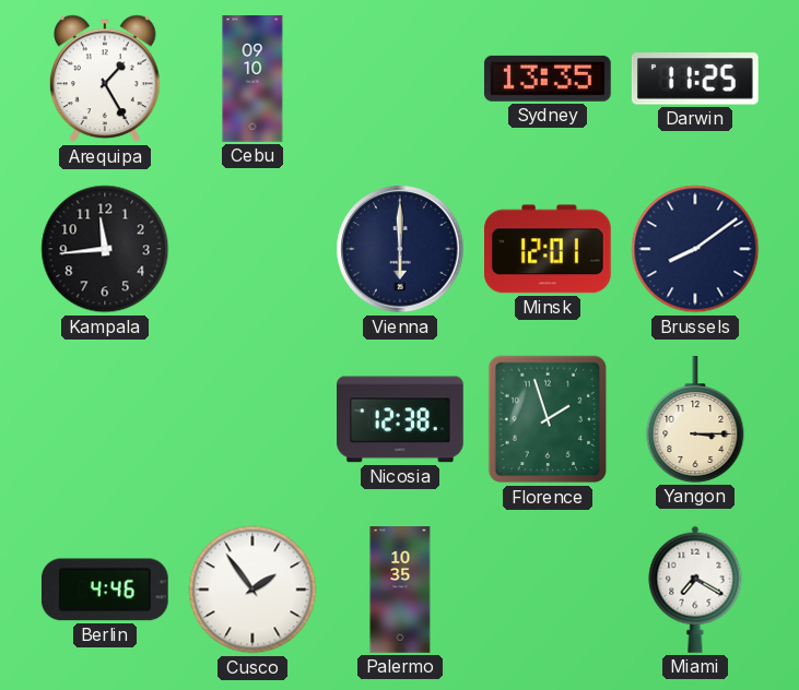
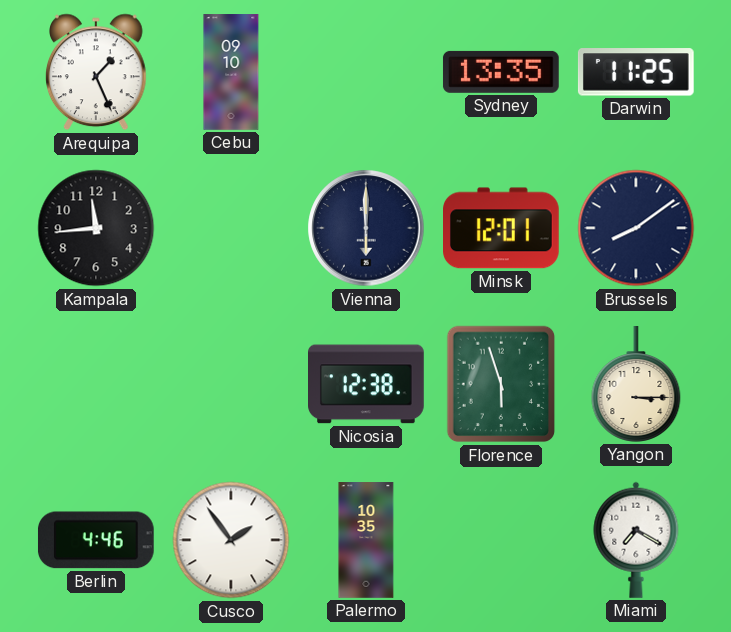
Arequipa: 1:25 -> 1:26
Florence: 1:57 -> 5:57
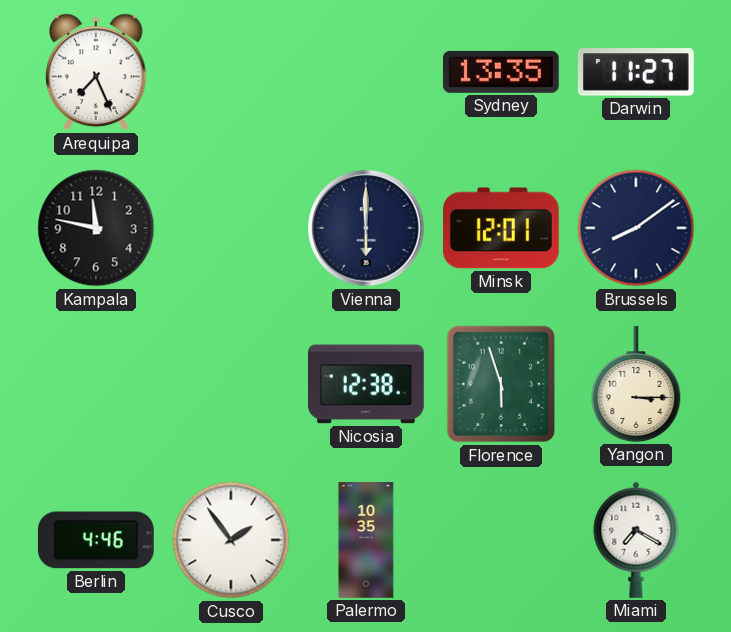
Arequipa: 1:26 -> 7:26
Cebu: 09:10 -> none
Darwin: 11:25 -> 11:27
Kampala: 11:44 -> 11:47
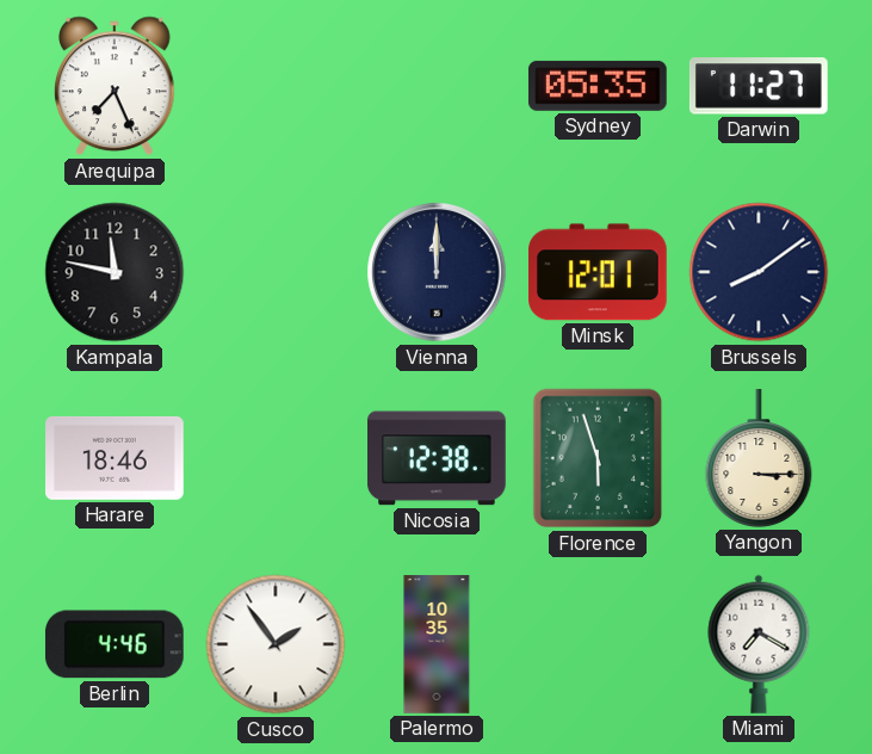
Sydney: 13:35 -> 05:35
Vienna: 6:00 -> 12:00
Harare: none -> 18:46
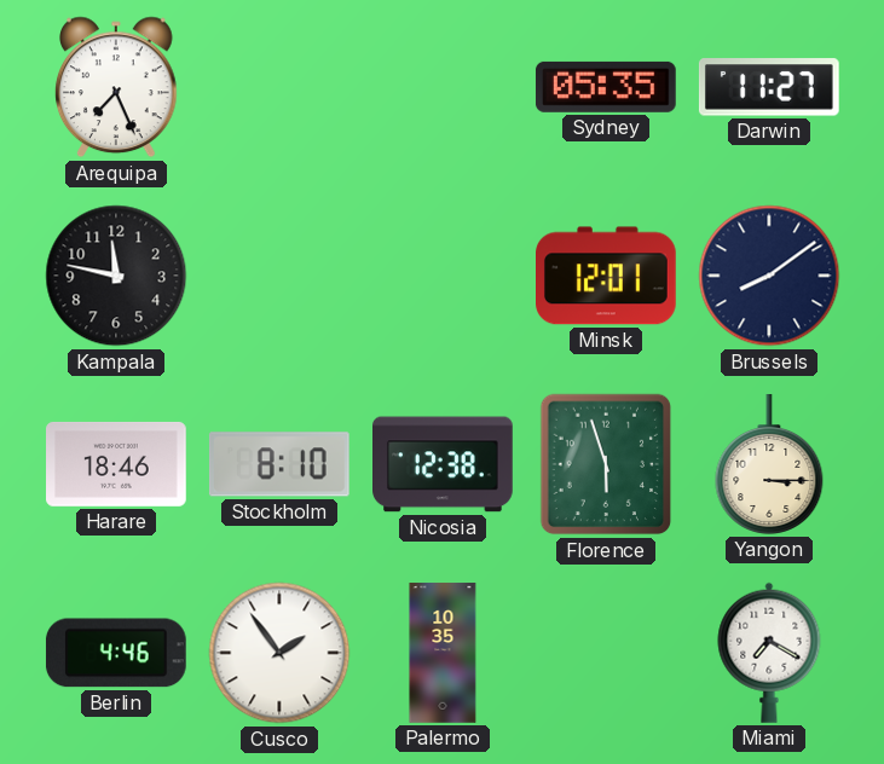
Vienna: 12:00 -> none
Stockholm: none -> 8:10
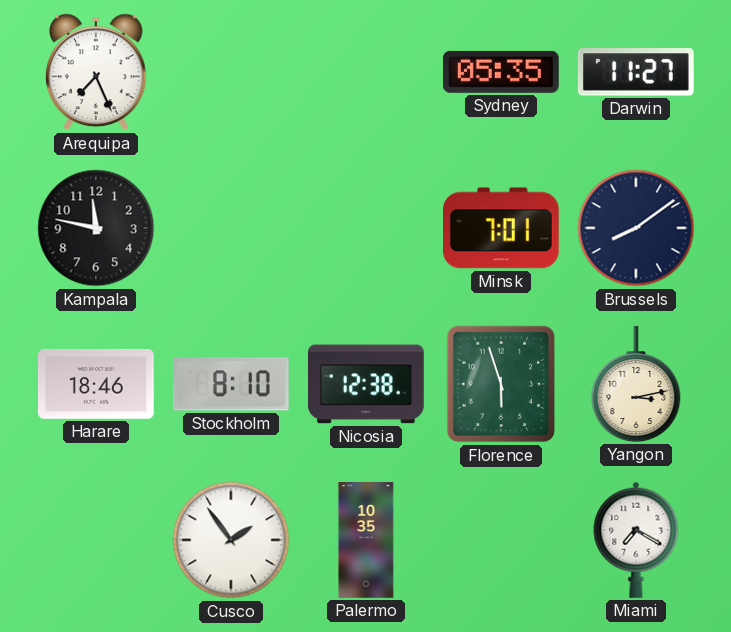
Minsk: 12:01 -> 7:01
Yangon: 3:15 -> 3:13
Berlin: 4:46 -> none
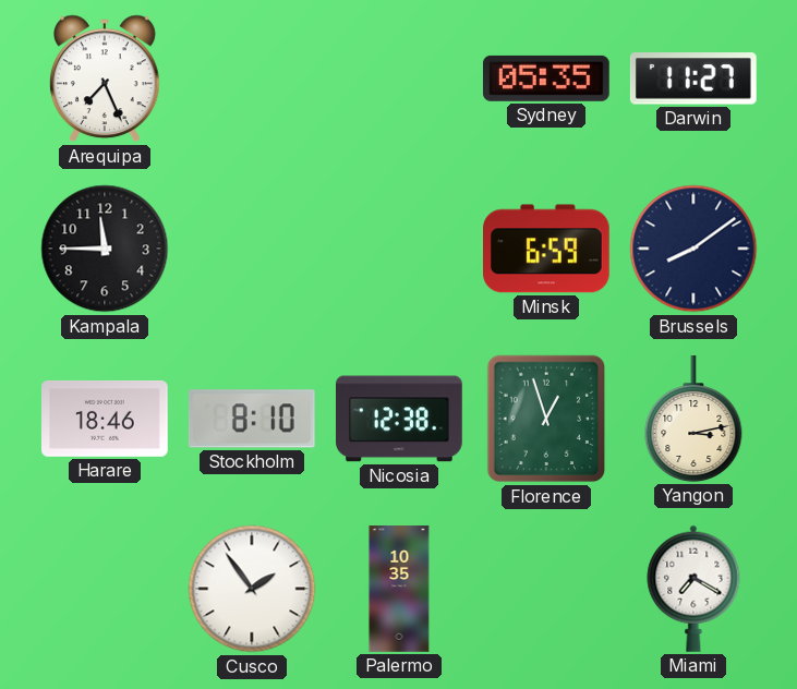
Kampala: 11:47 -> 11:45
Minsk: 7:01 -> 6:59
Florence: 5:57 -> 12:57
